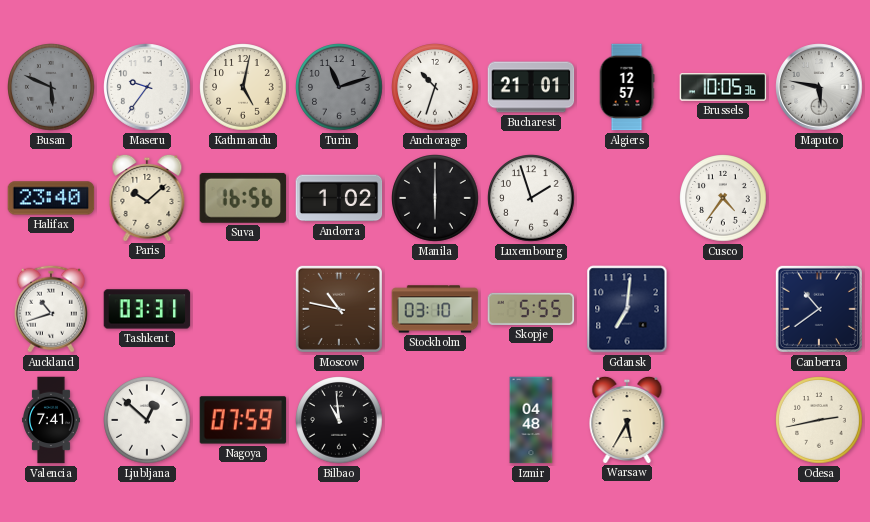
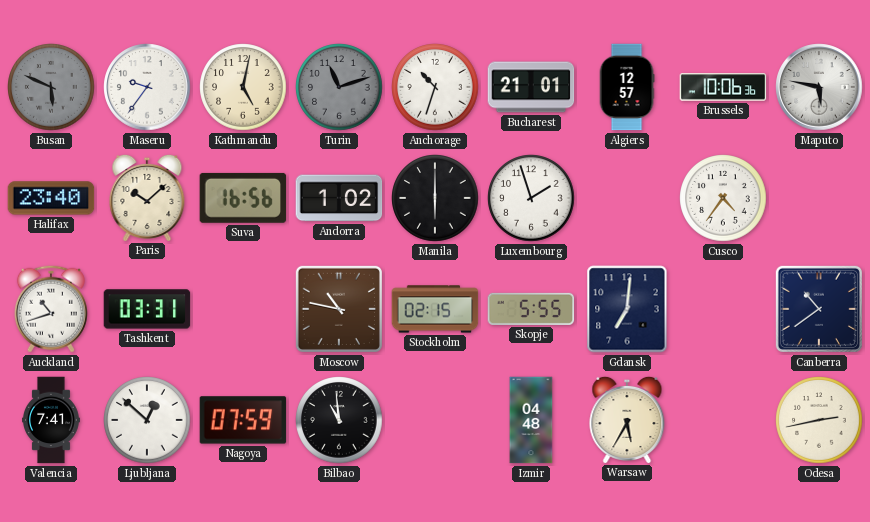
Brussels: 10:05 -> 10:06
Stockholm: 03:10 -> 02:15
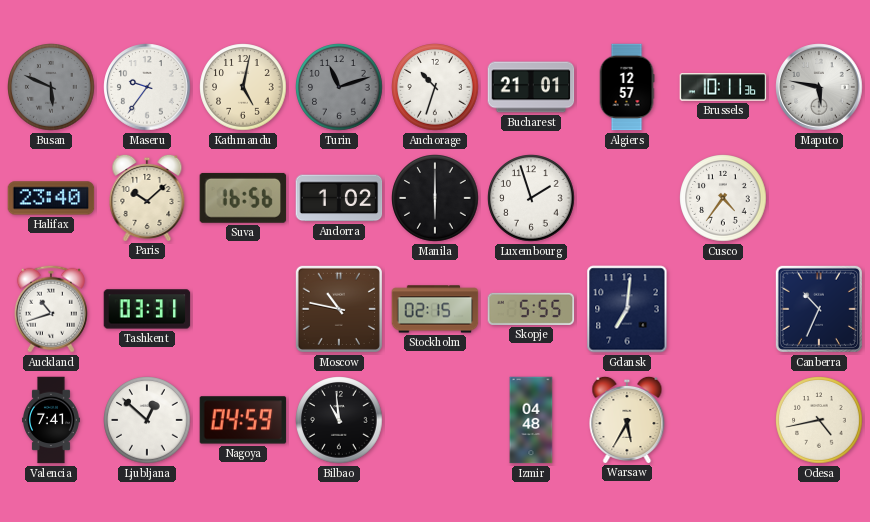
Brussels: 10:06 -> 10:11
Canberra: 10:39 -> 10:34
Nagoya: 07:59 -> 04:59
Odesa: 2:43 -> 4:43
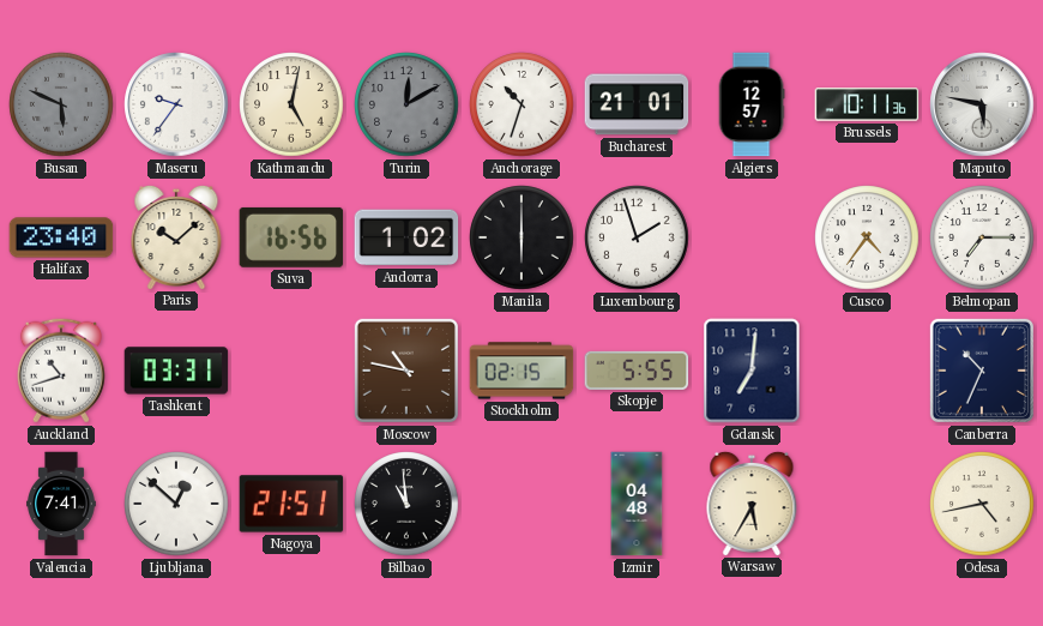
Turin: 11:12 -> 12:10
Belmopan: none -> 7:15
Nagoya: 04:59 -> 21:51
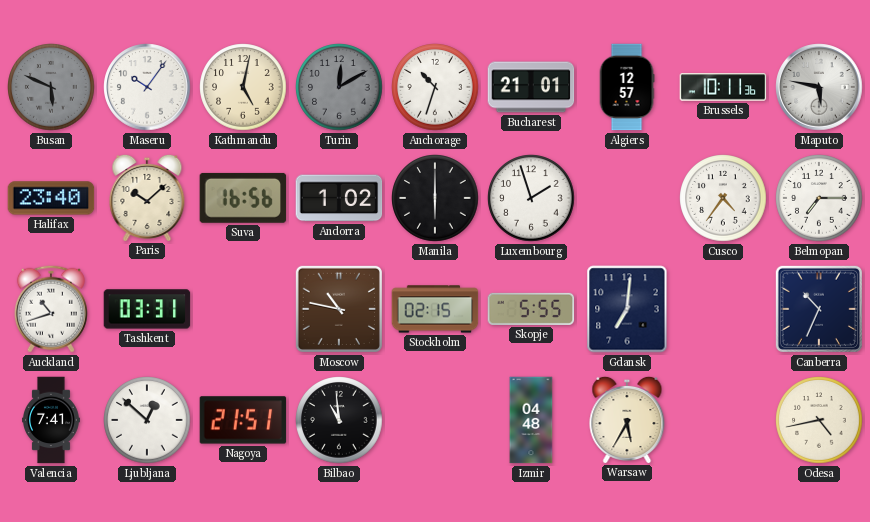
Maseru: 9:36 -> 10:06
